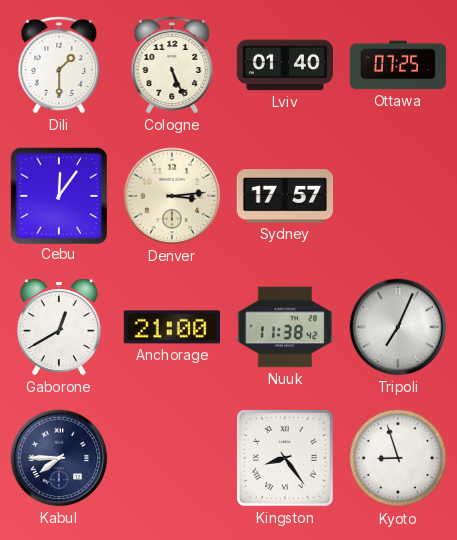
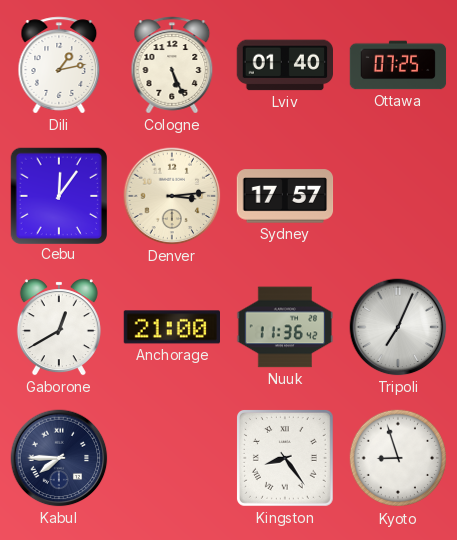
Dili: 1:30 -> 1:13
Nuuk: 11:38 -> 11:36
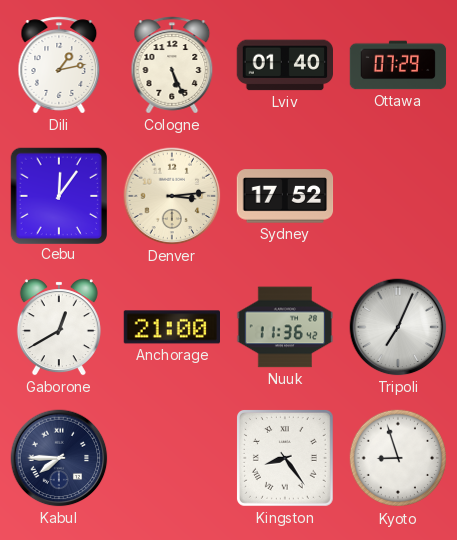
Ottawa: 07:25 -> 07:29
Sydney: 17:57 -> 17:52
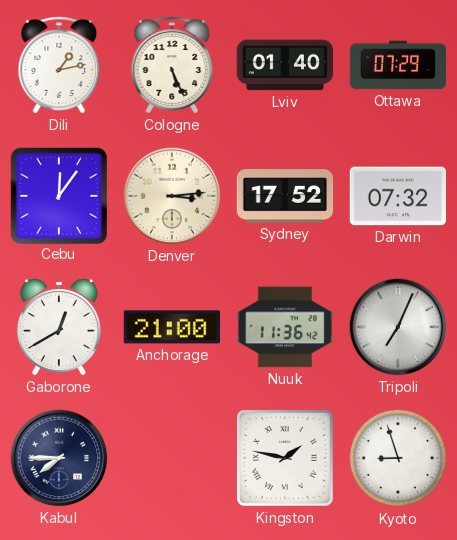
Darwin: none -> 07:32
Kingston: 8:24 -> 1:47
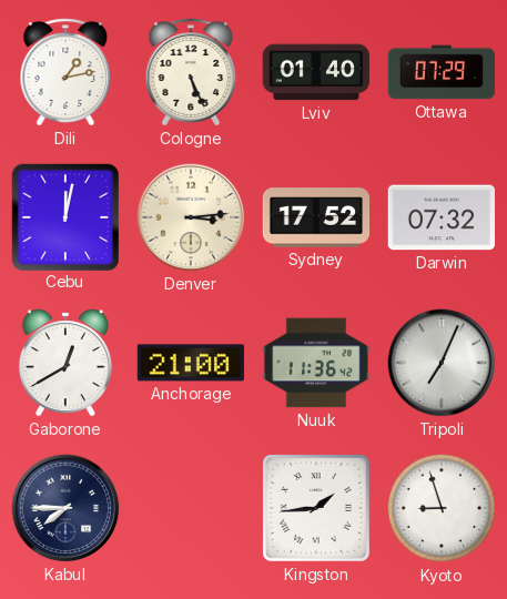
Cebu: 12:06 -> 12:02
Kingston: 1:47 -> 1:44
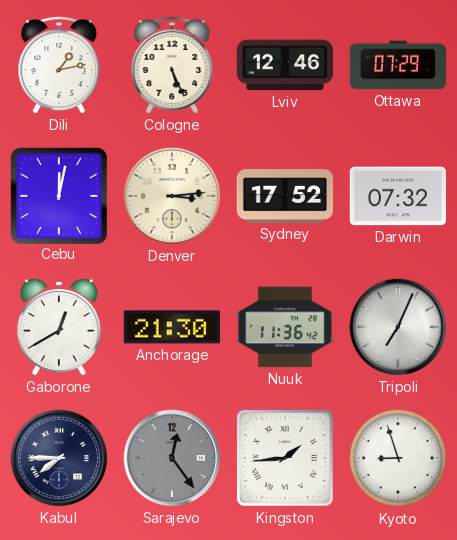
Lviv: 01:40 -> 12:46
Anchorage: 21:00 -> 21:30
Sarajevo: none -> 12:24
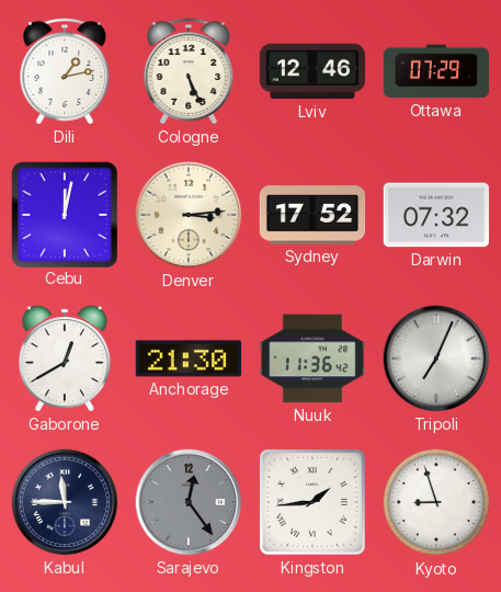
Kabul: 7:45 -> 11:45
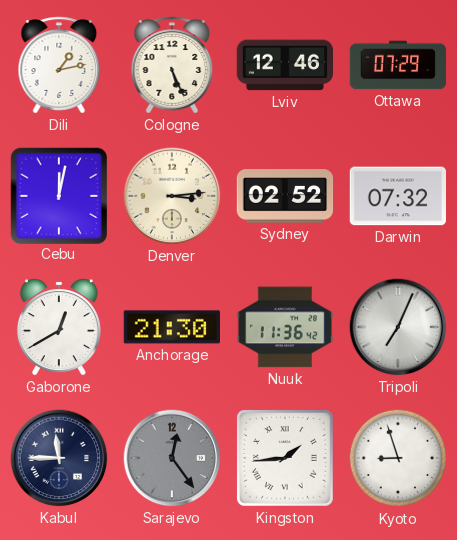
Sydney: 17:52 -> 02:52
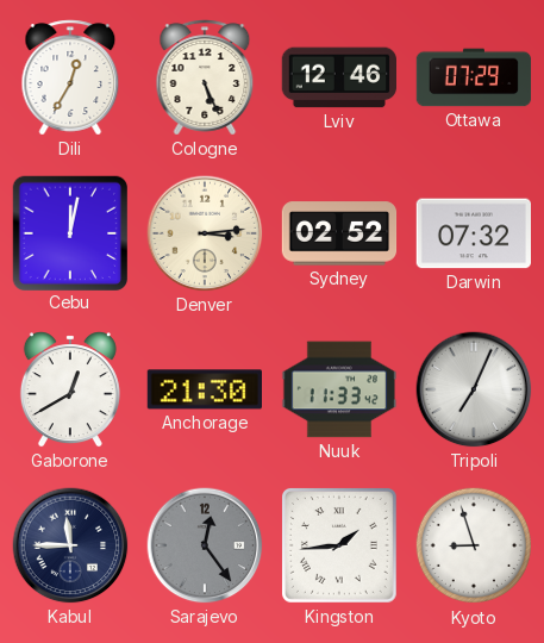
Dili: 1:13 -> 12:35
Nuuk: 11:36 -> 11:33
